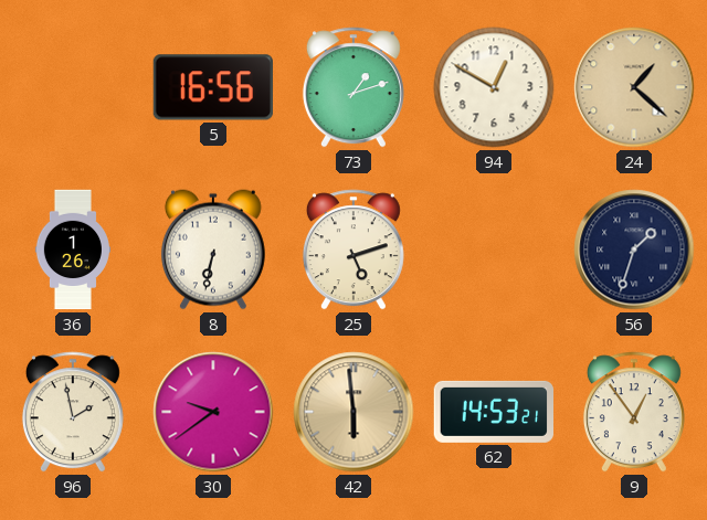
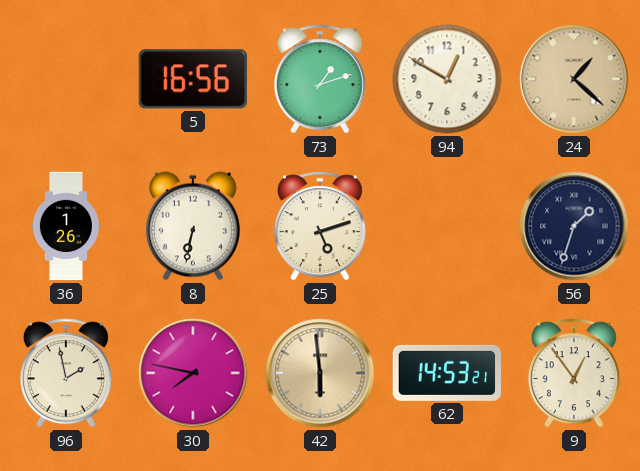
30: 9:39 -> 7:47
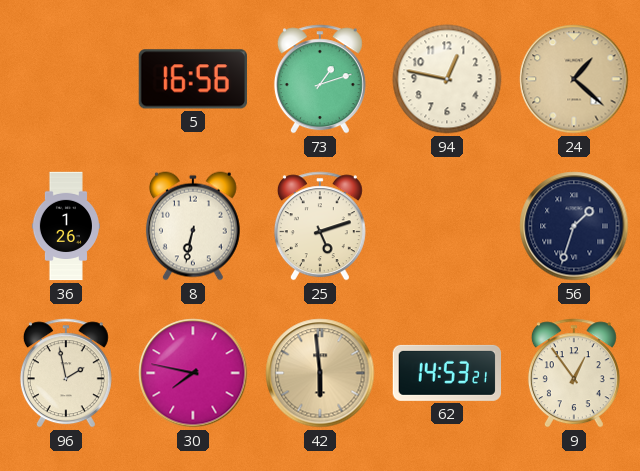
94: 12:50 -> 12:47
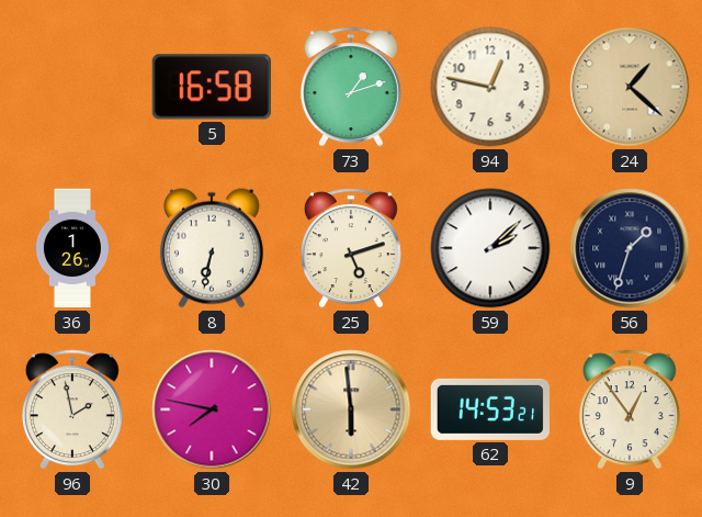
5: 16:56 -> 16:58
59: none -> 2:08
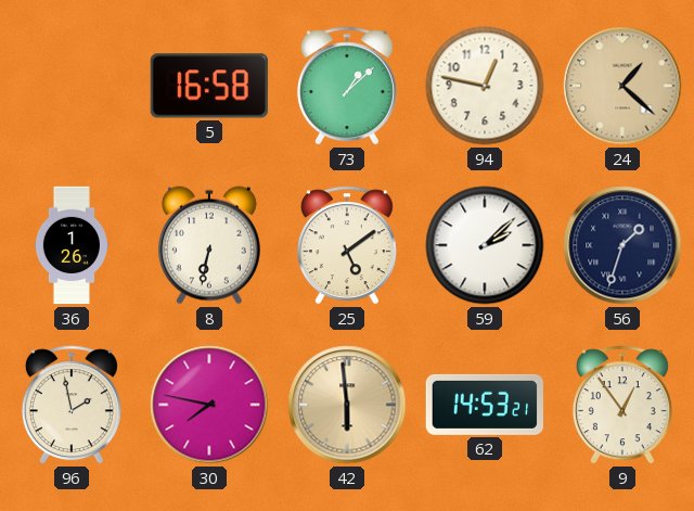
73: 1:12 -> 1:08
25: 5:12 -> 5:09
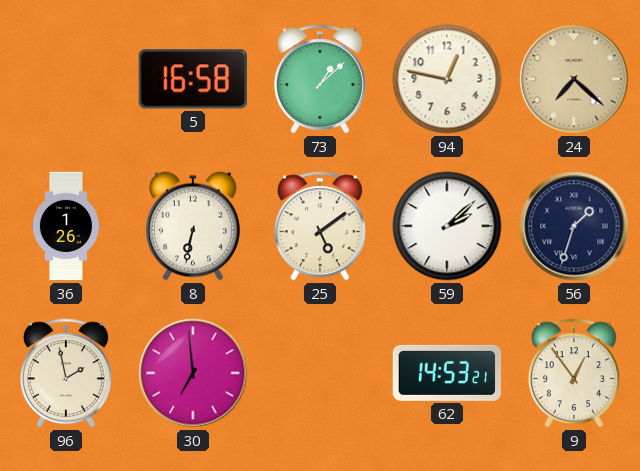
24: 1:22 -> 7:22
30: 7:47 -> 6:59
42: 5:59 -> none
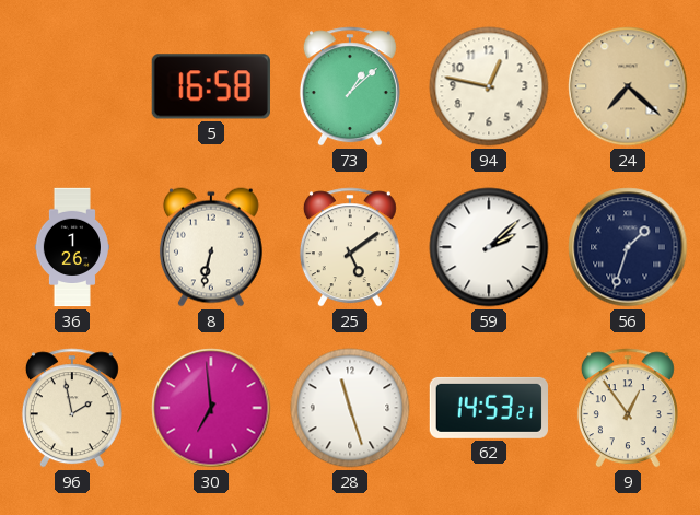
28: none -> 11:27
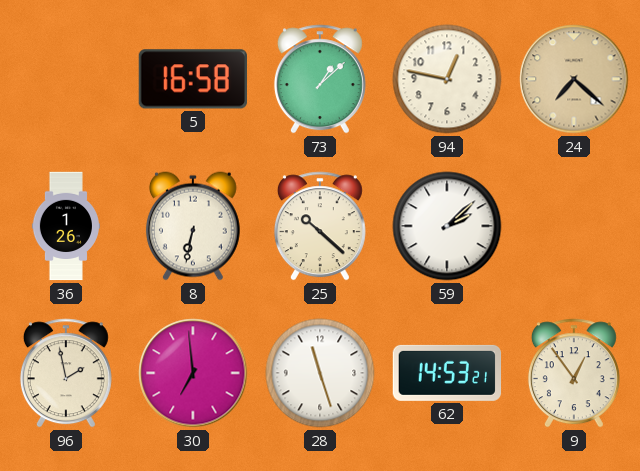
25: 5:09 -> 10:22
56: 1:33 -> none
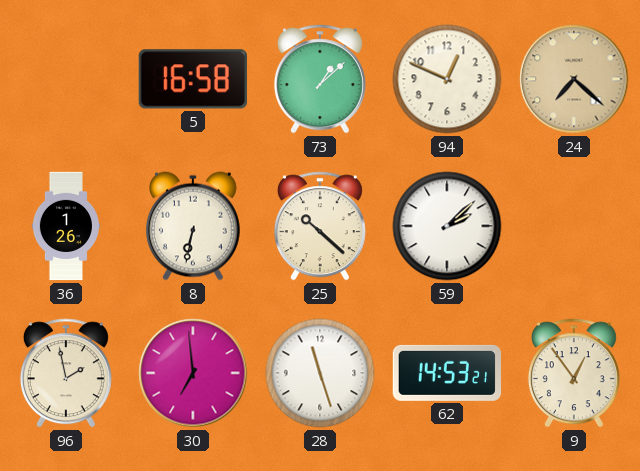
94: 12:47 -> 12:49
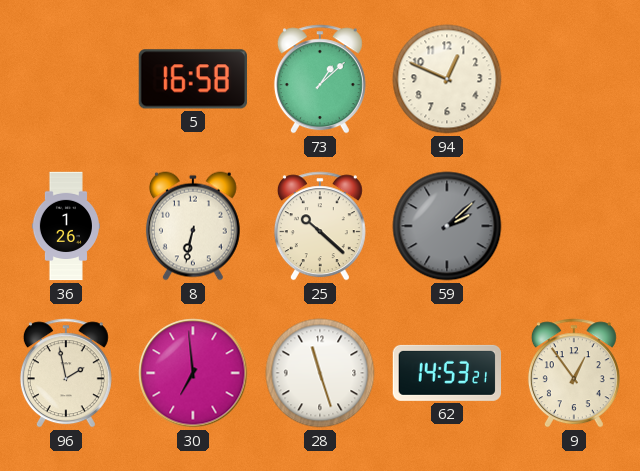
24: 7:22 -> none
59 dial: white -> grey
